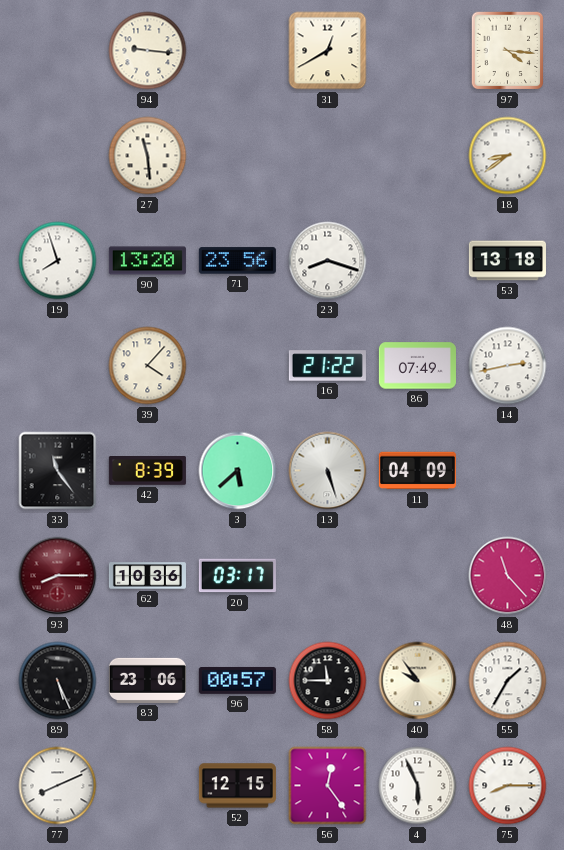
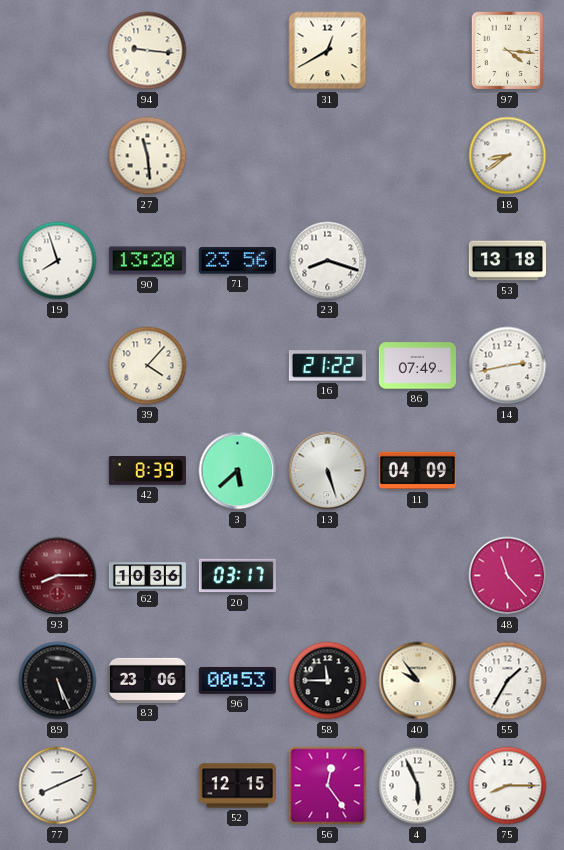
33: 11:24 -> none
96: 00:57 -> 00:53
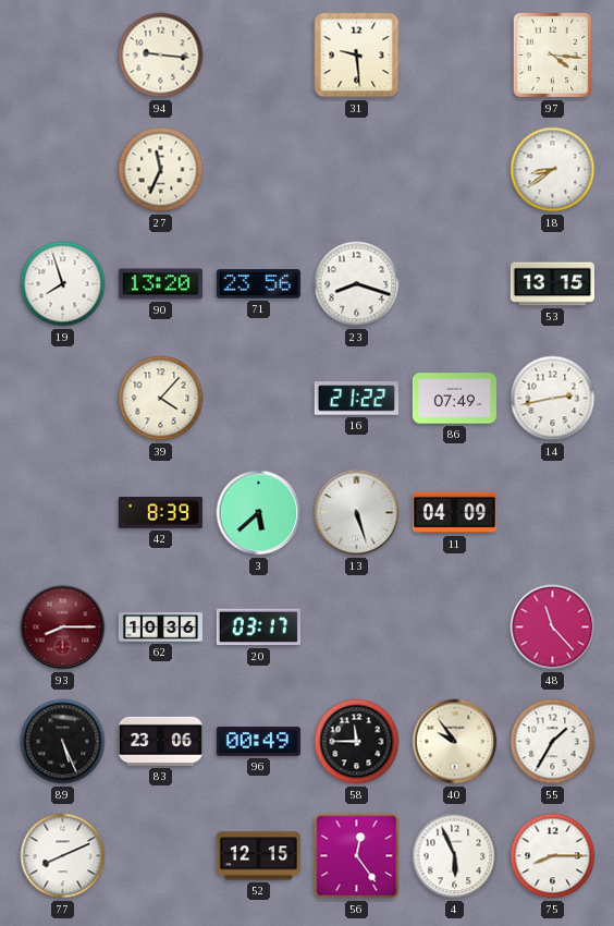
31: 12:40 -> 9:29
27: 11:29 -> 11:34
53: 13:18 -> 13:15
96: 00:53 -> 00:49
